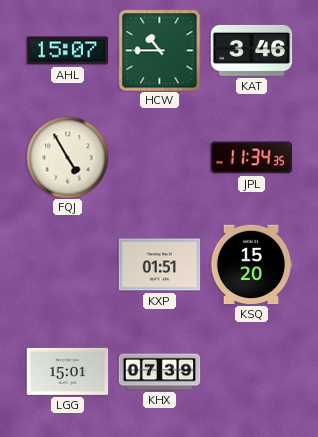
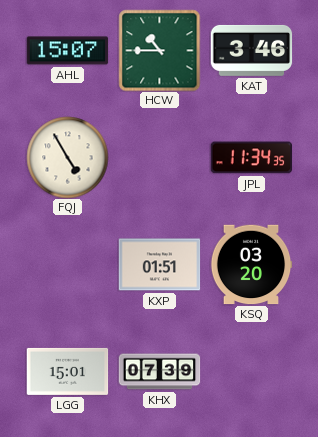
KSQ: 15:20 -> 03:20
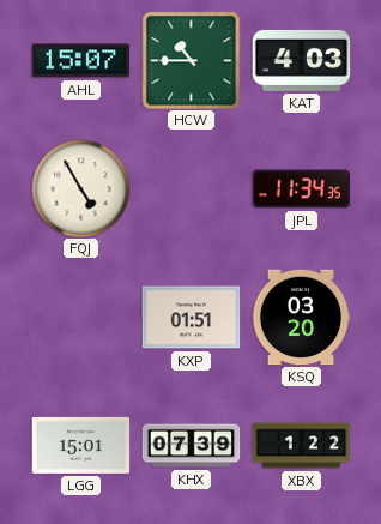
KAT: 3:46 -> 4:03
XBX: none -> 1:22
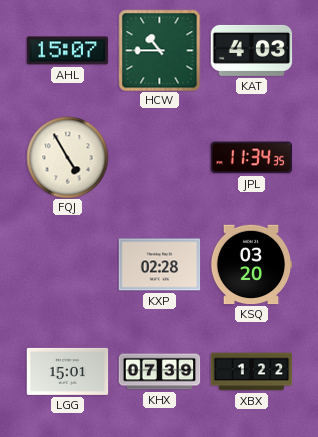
KXP: 01:51 -> 02:28
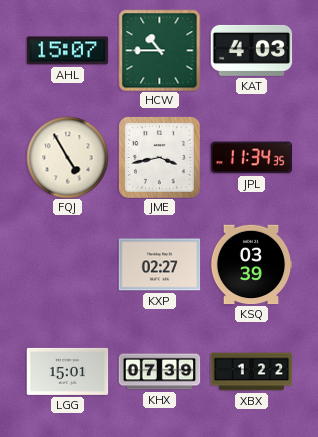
JME: none -> 3:43
KXP: 02:28 -> 02:27
KSQ: 03:20 -> 03:39
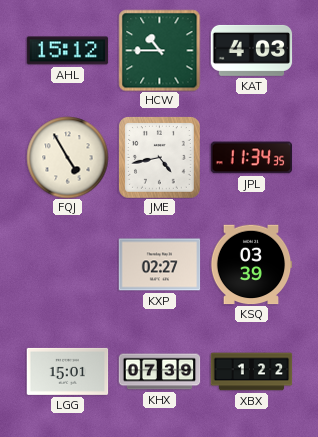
AHL: 15:07 -> 15:12
JME: 3:43 -> 4:43
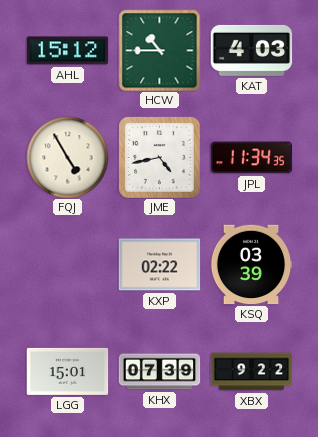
KXP: 02:27 -> 02:22
XBX: 1:22 -> 9:22
